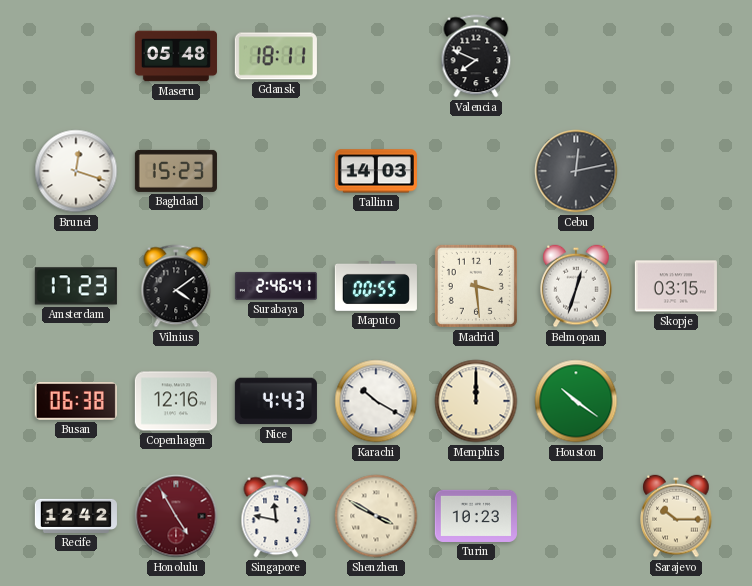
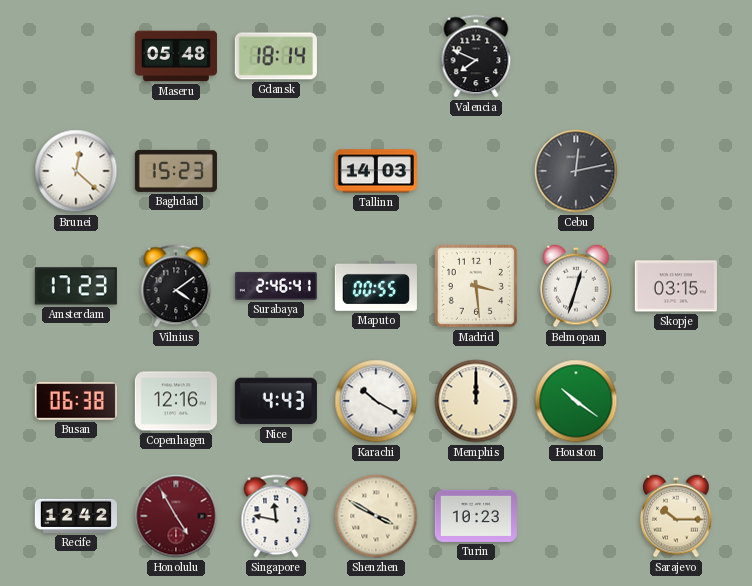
Gdansk: 18:11 -> 18:14
Brunei: 12:18 -> 12:22
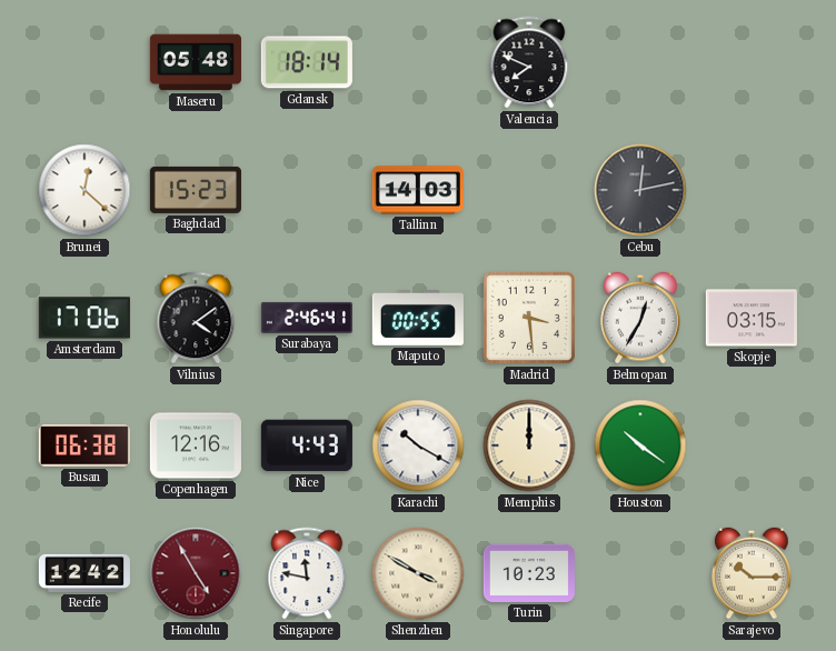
Amsterdam: 17:23 -> 17:06
Belmopan: 12:33 -> 12:35
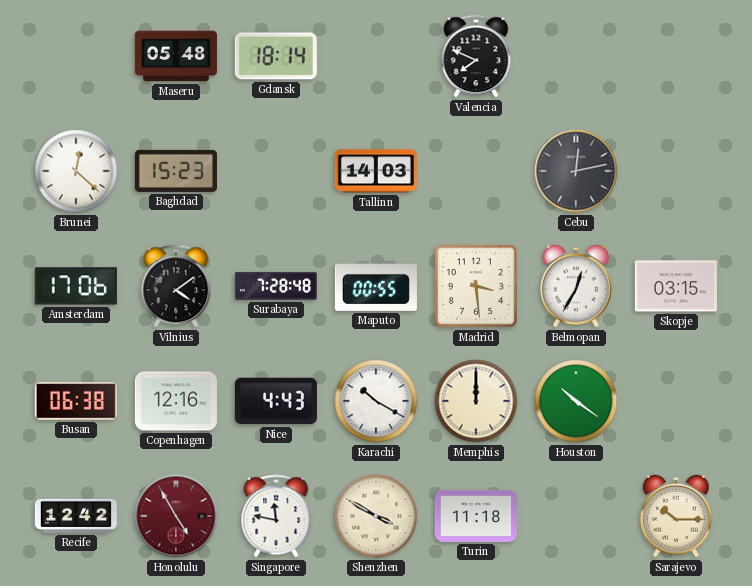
Surabaya: 2:46 -> 7:28
Turin: 10:23 -> 11:18
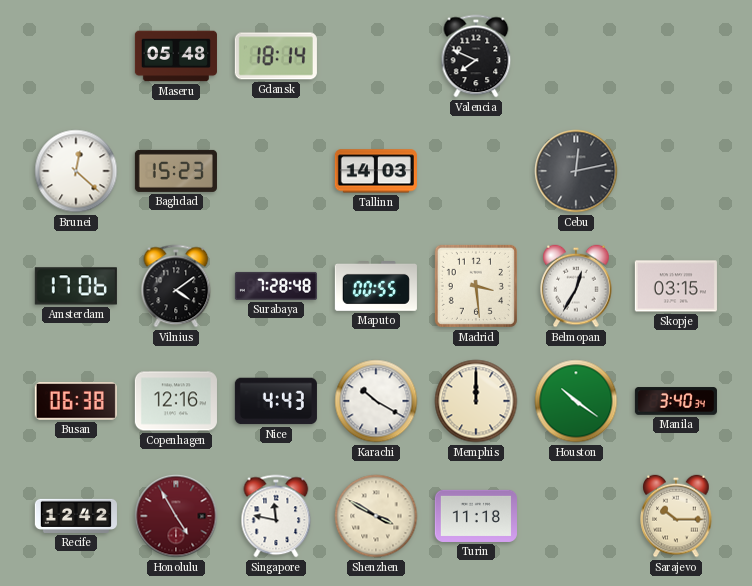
Manila: none -> 3:40
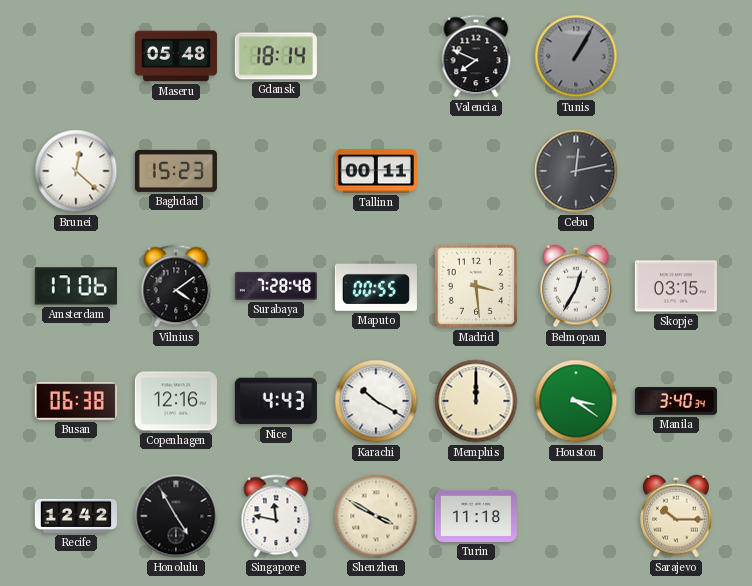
Tunis: none -> 1:05
Tallinn: 14:03 -> 00:11
Houston: 10:21 -> 3:21
Honolulu dial: burgundy -> black
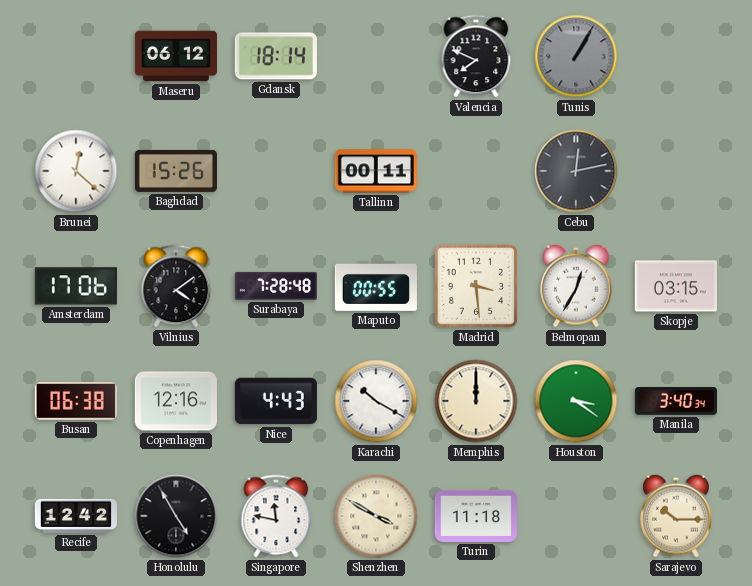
Maseru: 05:48 -> 06:12
Baghdad: 15:23 -> 15:26
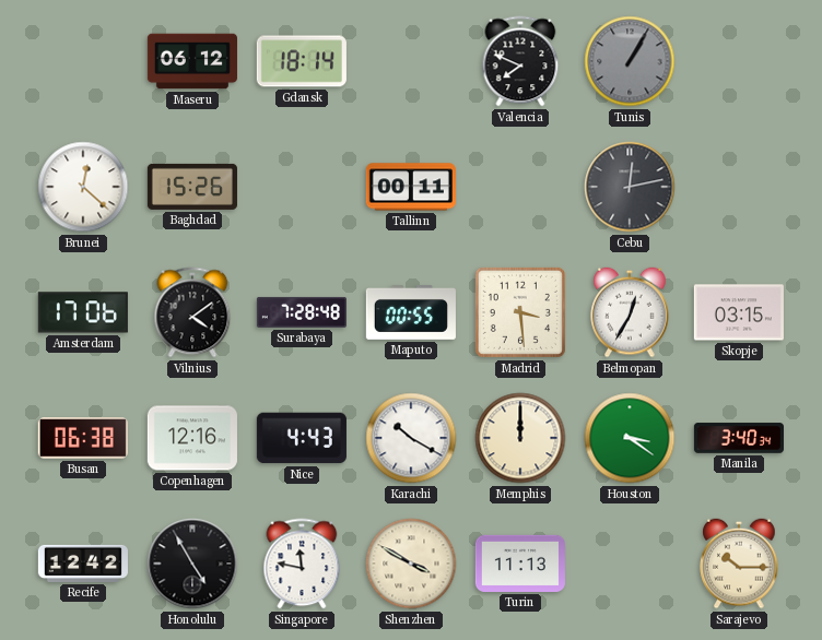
Turin: 11:18 -> 11:13
